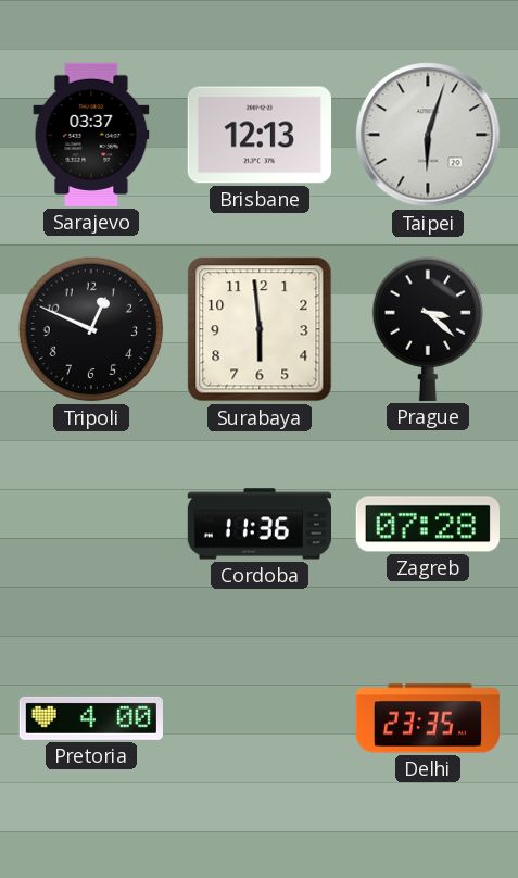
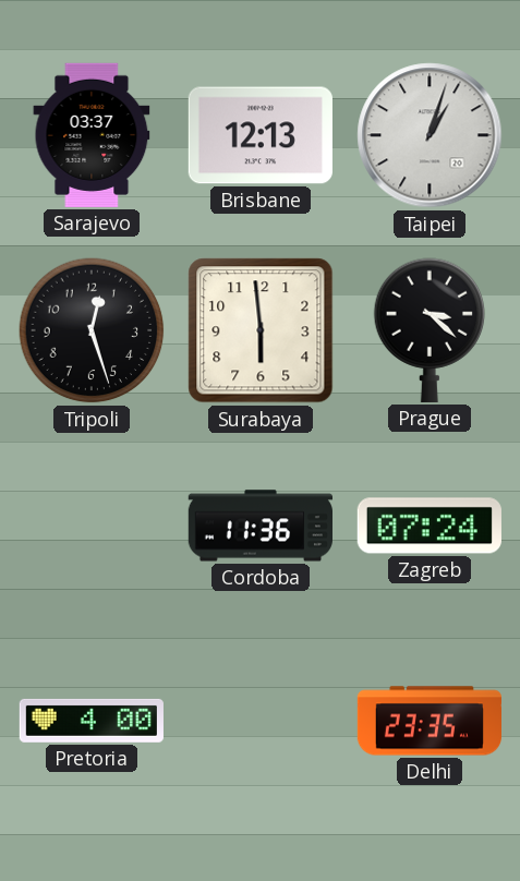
Taipei: 6:03 -> 1:03
Tripoli: 12:49 -> 12:27
Zagreb: 07:28 -> 07:24
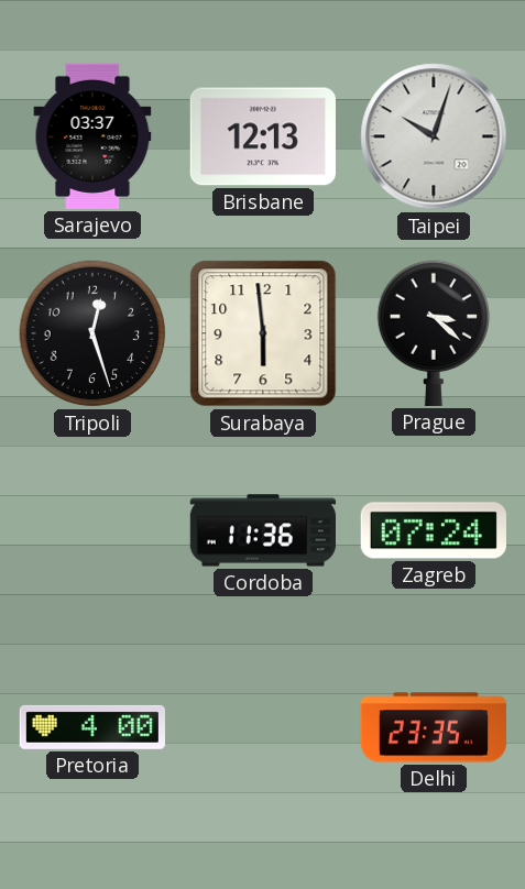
Taipei: 1:03 -> 10:03
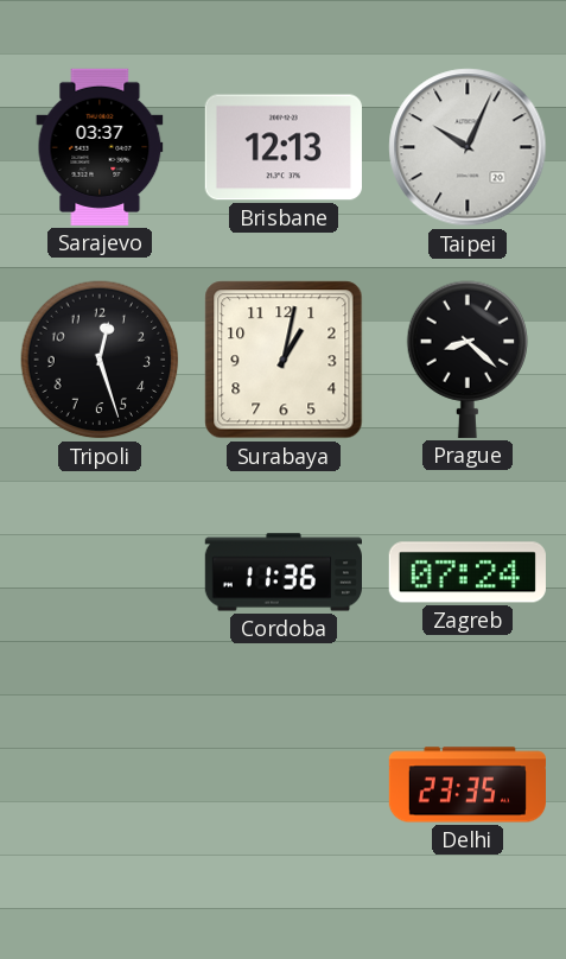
Taipei: 10:03 -> 10:04
Surabaya: 5:59 -> 1:02
Prague: 3:22 -> 8:22
Pretoria: 4:00 -> none
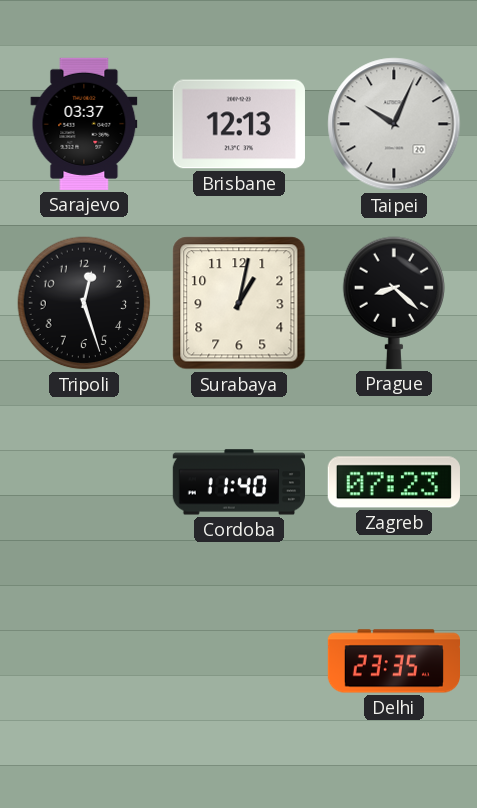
Cordoba: 11:36 -> 11:40
Zagreb: 07:24 -> 07:23
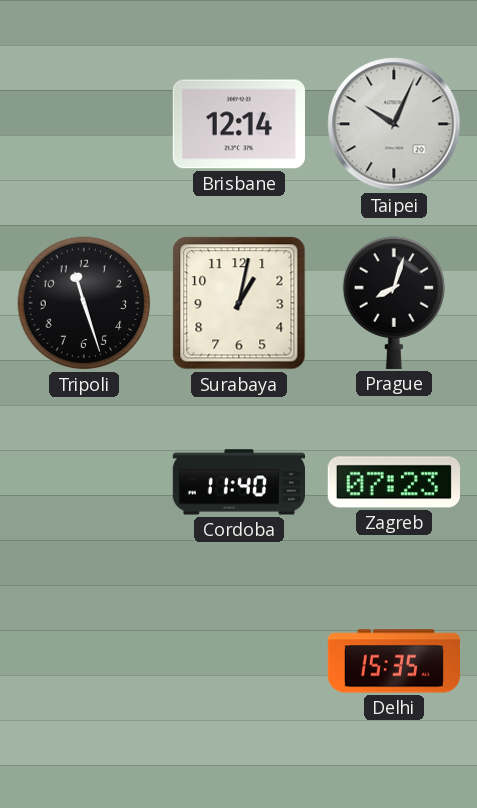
Sarajevo: 03:37 -> none
Brisbane: 12:13 -> 12:14
Tripoli: 12:27 -> 11:27
Prague: 8:22 -> 8:03
Delhi: 23:35 -> 15:35
